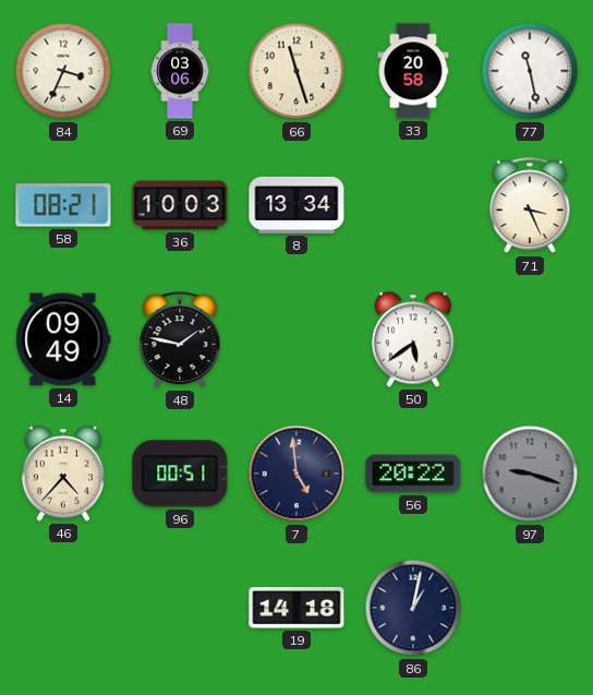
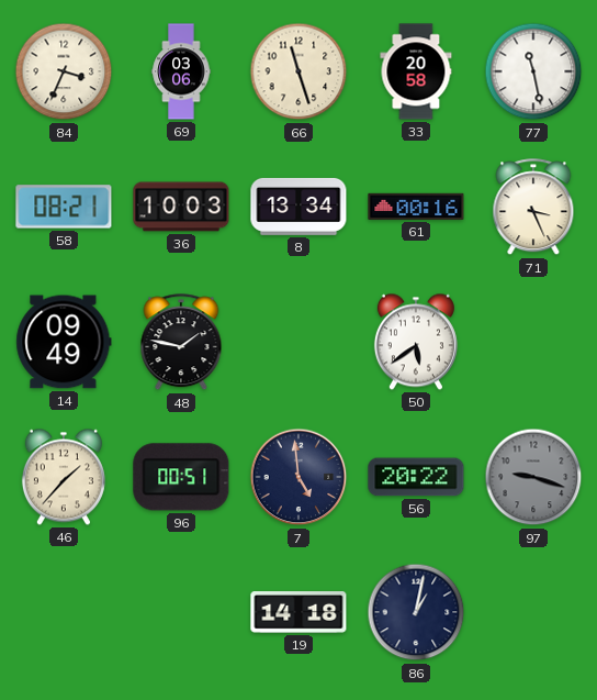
61: none -> 00:16
46: 4:37 -> 1:37
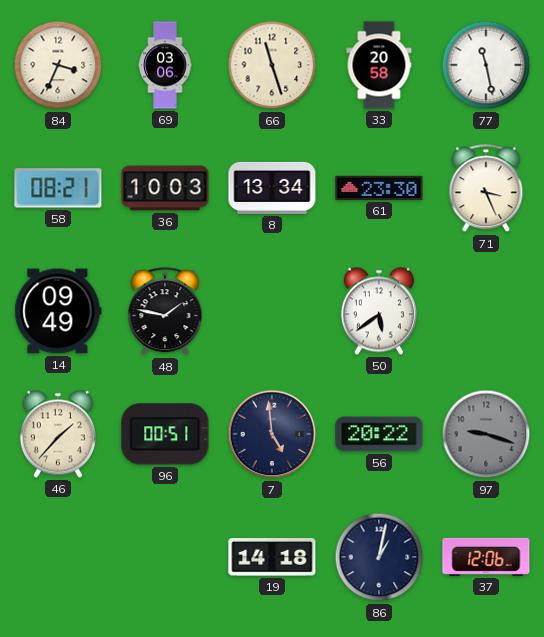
61: 00:16 -> 23:30
37: none -> 12:06
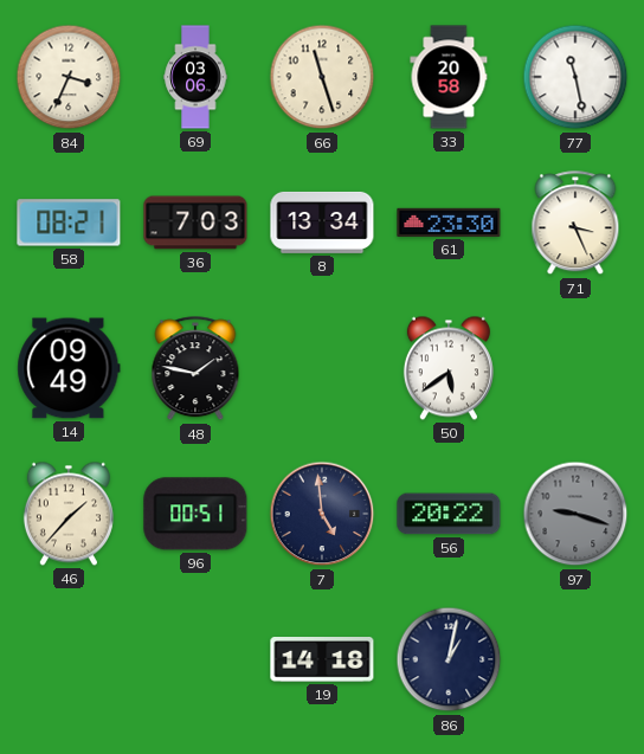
36: 10:03 -> 7:03
37: 12:06 -> none
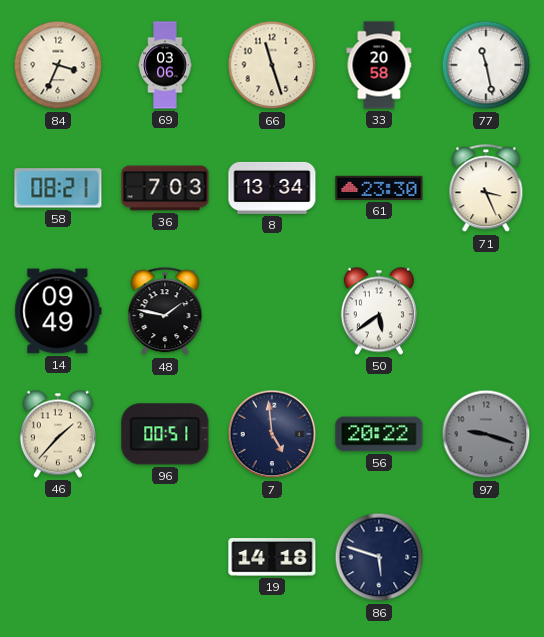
86: 1:02 -> 5:48
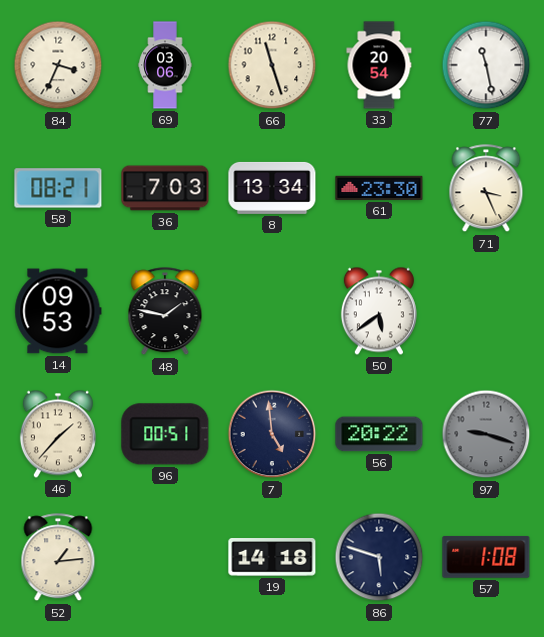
33: 20:58 -> 20:54
14: 09:49 -> 09:53
52: none -> 1:14
57: none -> 1:08
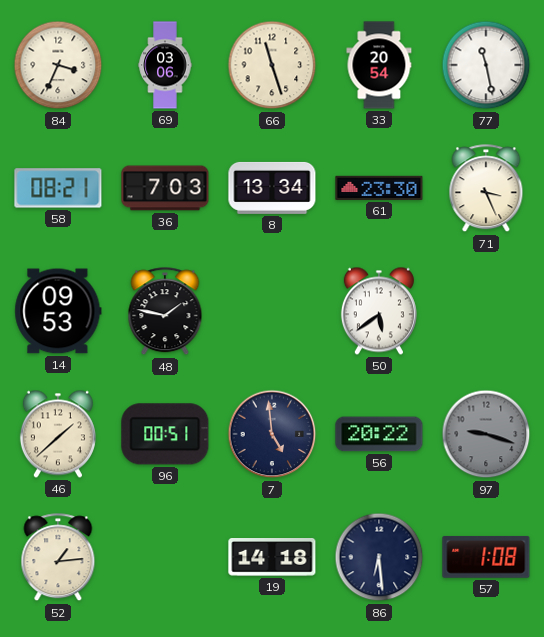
46: 1:37 -> 1:38
86: 5:48 -> 6:29
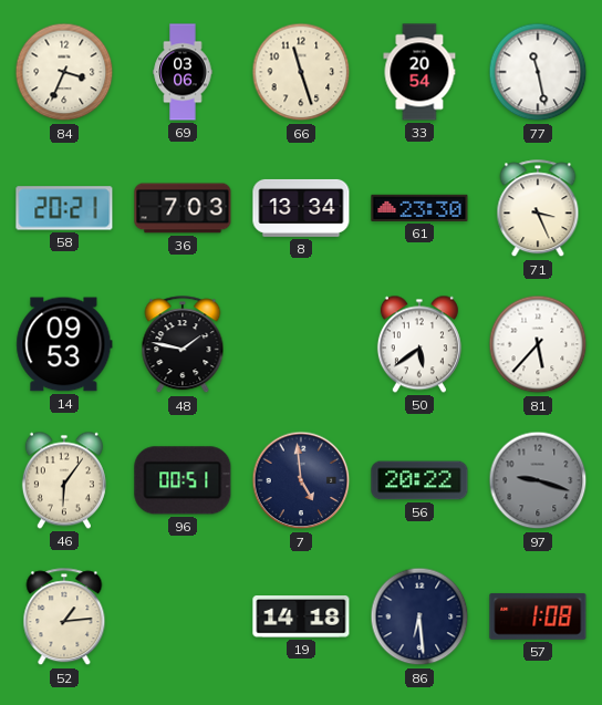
58: 08:21 -> 20:21
81: none -> 5:37
46: 1:38 -> 6:06
